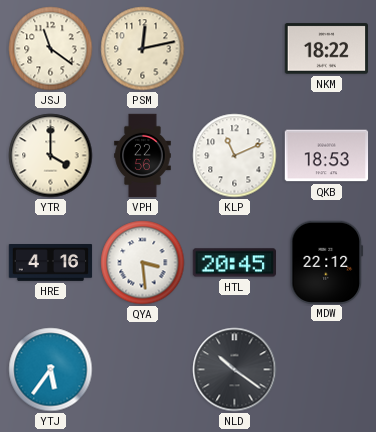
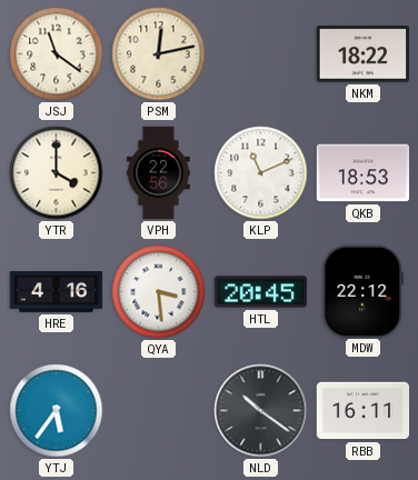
RBB: none -> 16:11
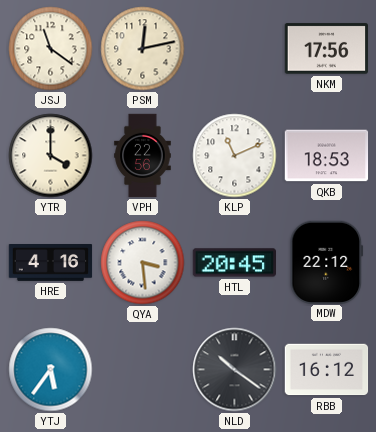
NKM: 18:22 -> 17:56
RBB: 16:11 -> 16:12
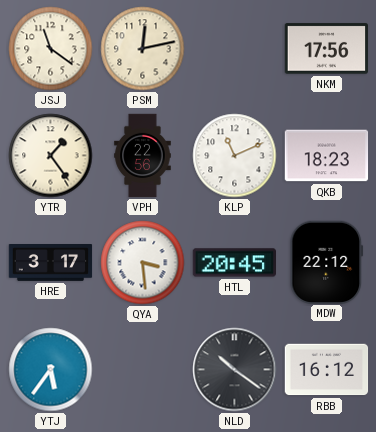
YTR: 4:00 -> 1:24
QKB: 18:53 -> 18:23
HRE: 4:16 -> 3:17
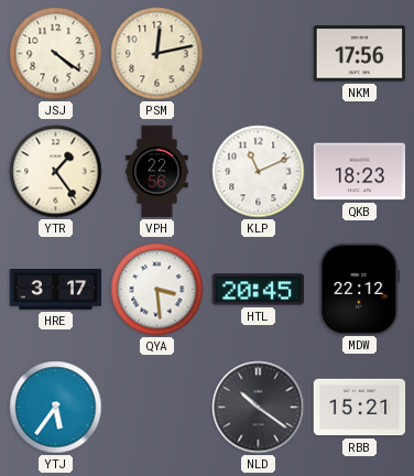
JSJ: 11:21 -> 4:21
RBB: 16:12 -> 15:21
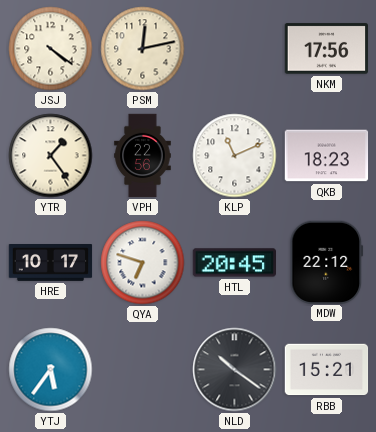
HRE: 3:17 -> 10:17
QYA: 3:29 -> 6:48
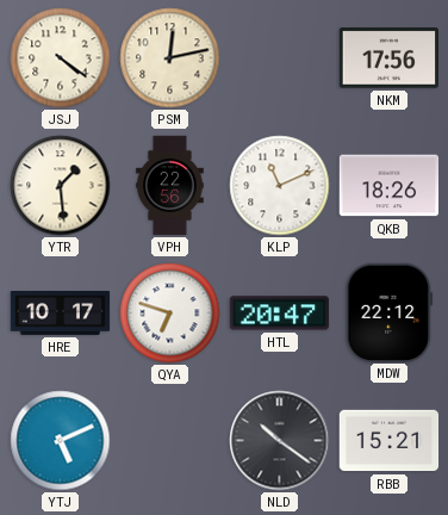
YTR: 1:24 -> 1:29
QKB: 18:23 -> 18:26
HTL: 20:45 -> 20:47
YTJ: 5:36 -> 5:11
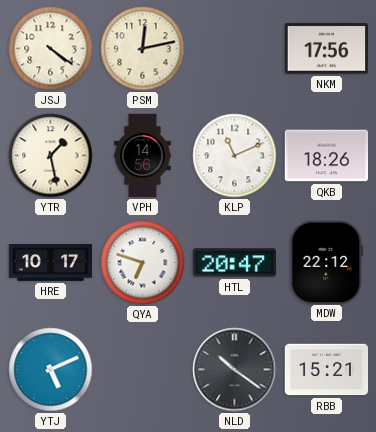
YTR: 1:29 -> 1:28
VPH: 22:56 -> 14:56
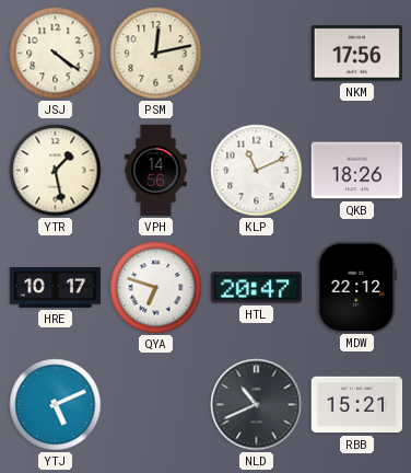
NLD: 10:21 -> 10:41
